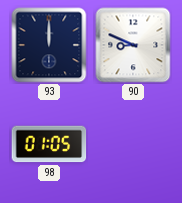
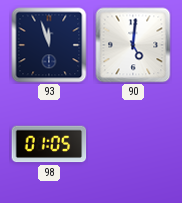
93: 12:00 -> 11:57
90: 8:49 -> 5:01
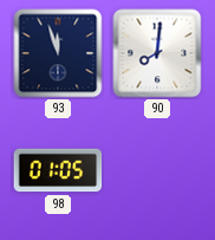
90: 5:01 -> 8:01
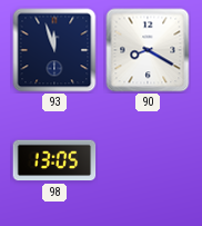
90: 8:01 -> 8:20
98: 01:05 -> 13:05
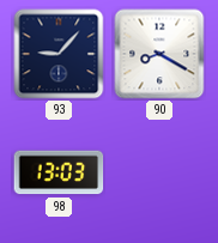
93: 11:57 -> 9:07
98: 13:05 -> 13:03
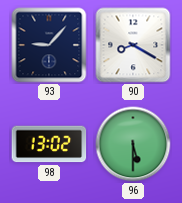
98: 13:03 -> 13:02
96: none -> 5:30
